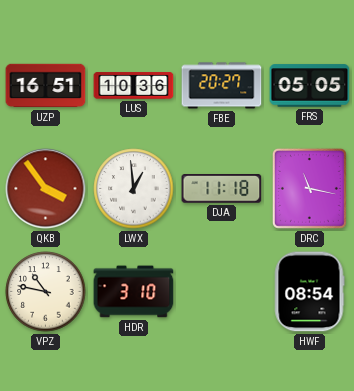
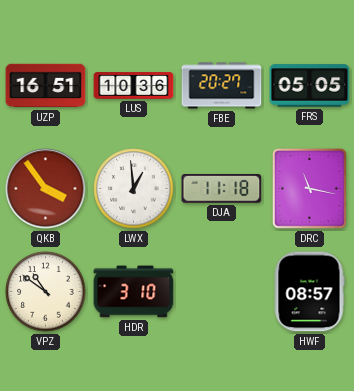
VPZ: 10:47 -> 10:51
HWF: 08:54 -> 08:57
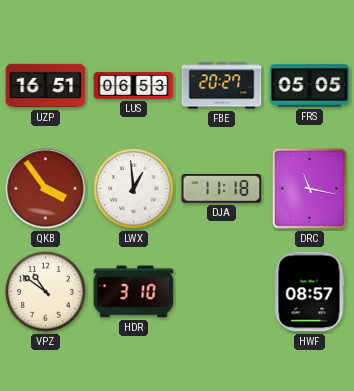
LUS: 10:36 -> 06:53
